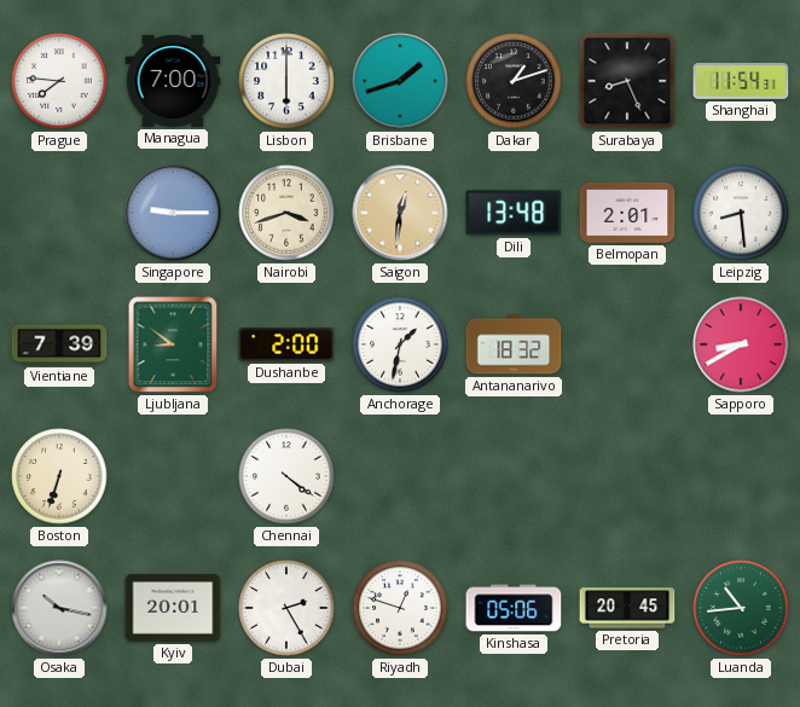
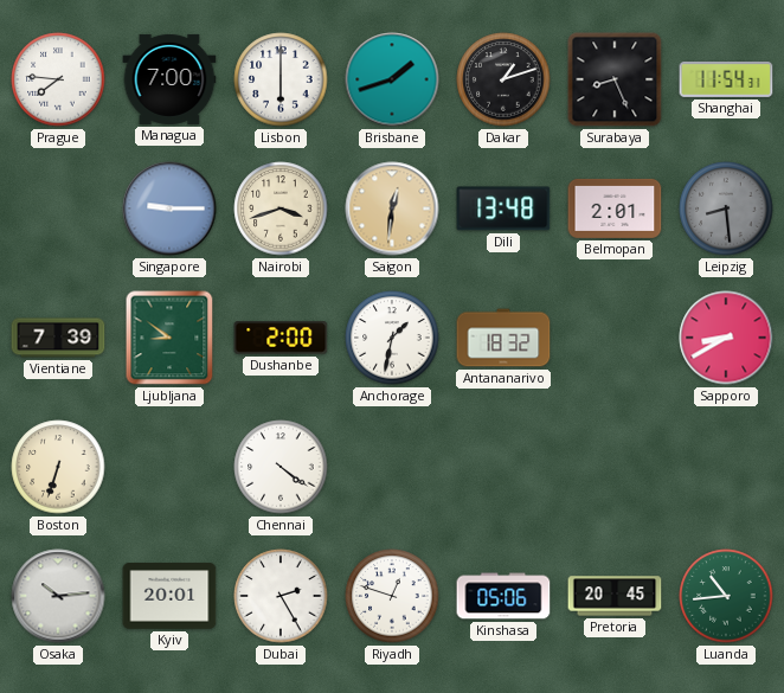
Leipzig dial: white -> grey
Osaka: 10:17 -> 10:14
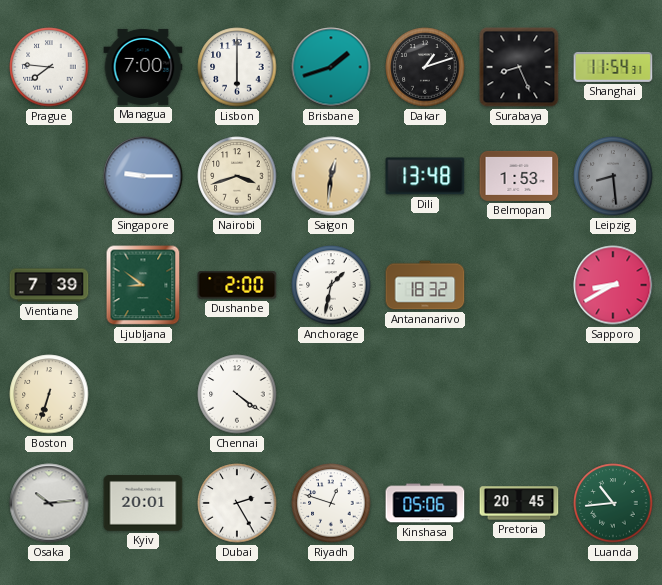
Belmopan: 2:01 -> 1:53
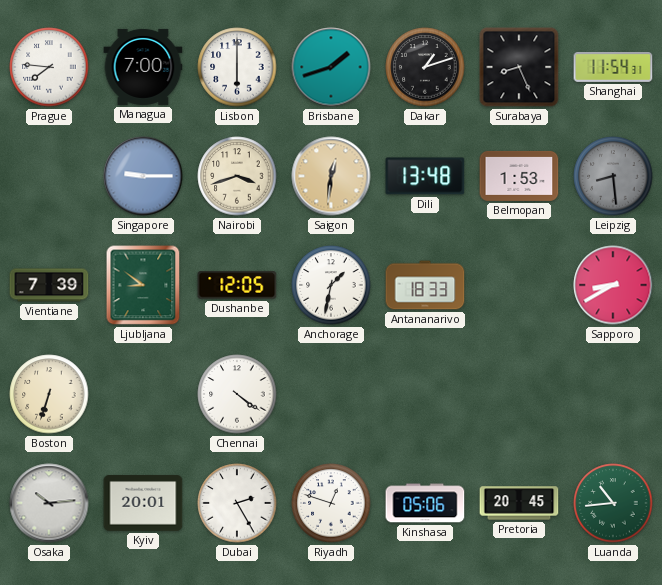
Dushanbe: 2:00 -> 12:05
Antananarivo: 18:32 -> 18:33
